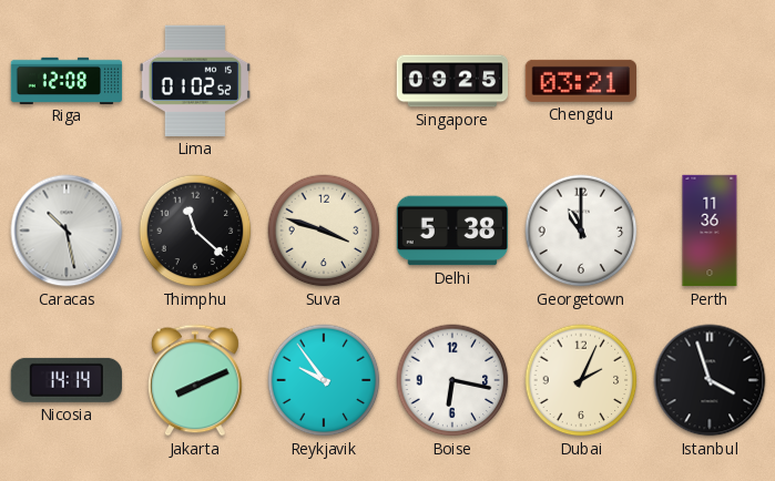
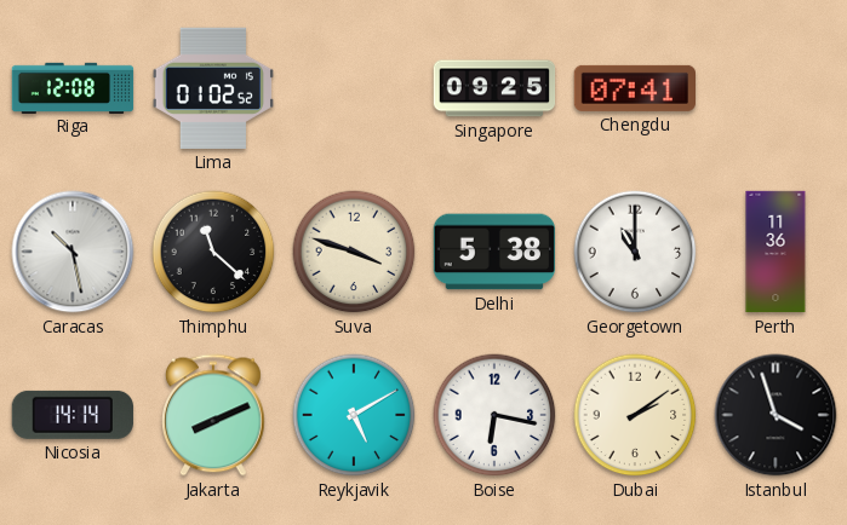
Chengdu: 03:21 -> 07:41
Reykjavik: 9:54 -> 5:10
Dubai: 2:04 -> 2:09
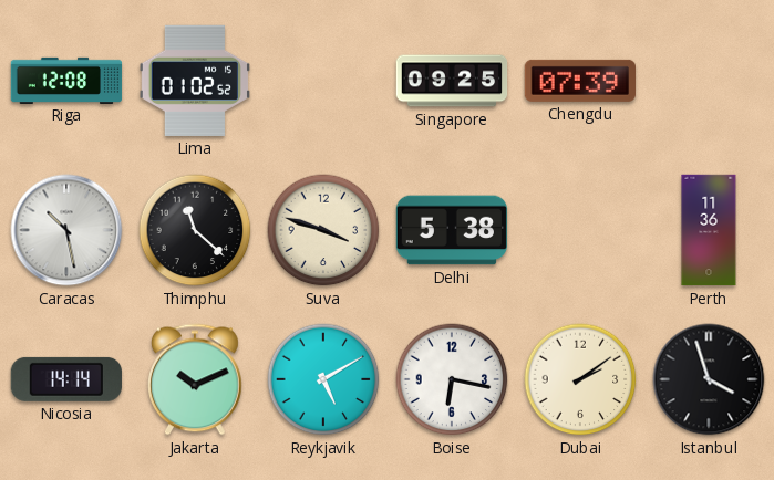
Chengdu: 07:41 -> 07:39
Georgetown: 11:00 -> none
Jakarta: 8:11 -> 10:11
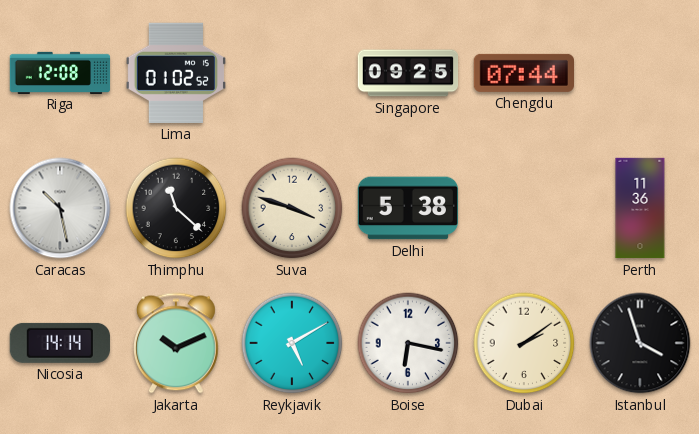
Chengdu: 07:39 -> 07:44
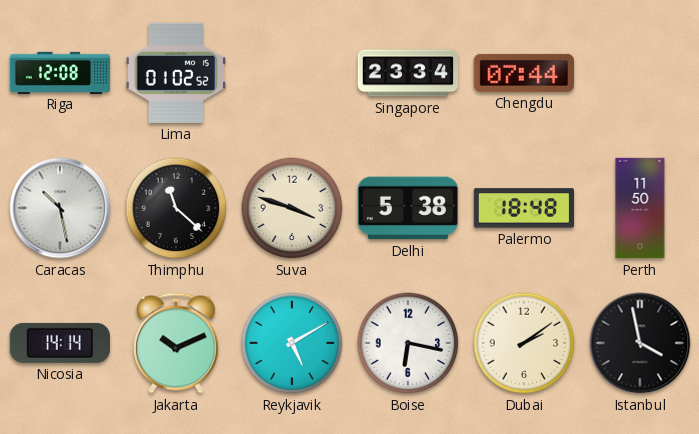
Singapore: 09:25 -> 23:34
Palermo: none -> 18:48
Perth: 11:36 -> 11:50
Istanbul: 3:57 -> 3:58
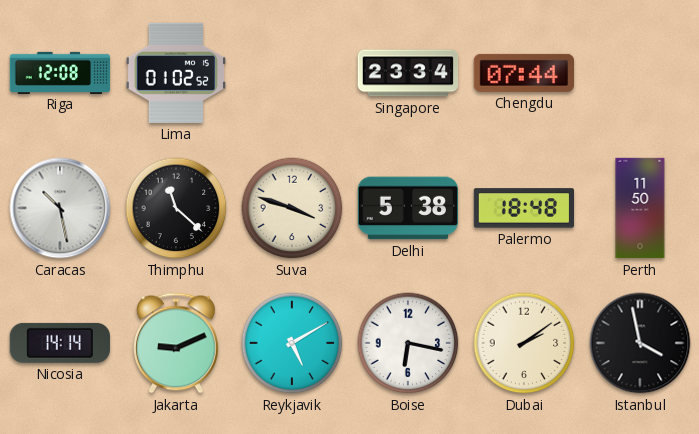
Jakarta: 10:11 -> 9:11
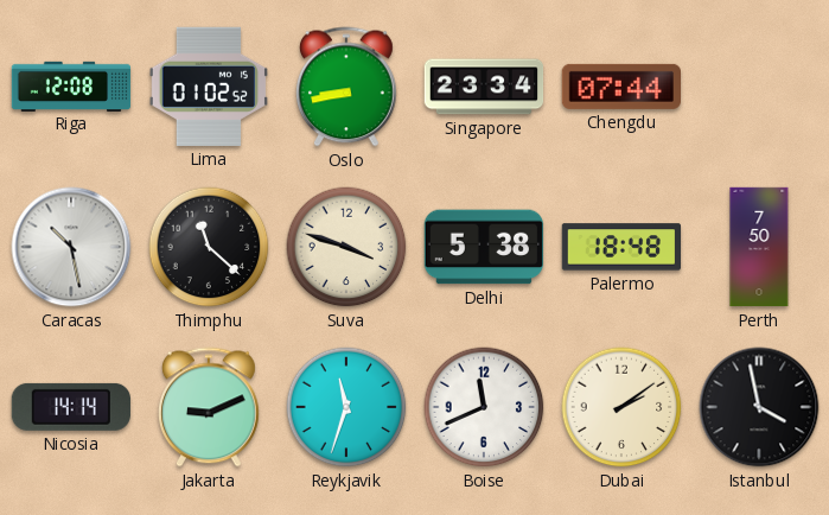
Oslo: none -> 8:43
Perth: 11:50 -> 7:50
Reykjavik: 5:10 -> 11:33
Boise: 6:17 -> 11:41
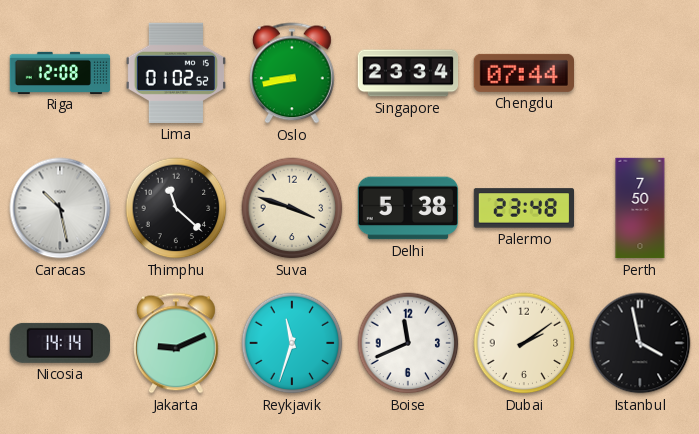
Palermo: 18:48 -> 23:48
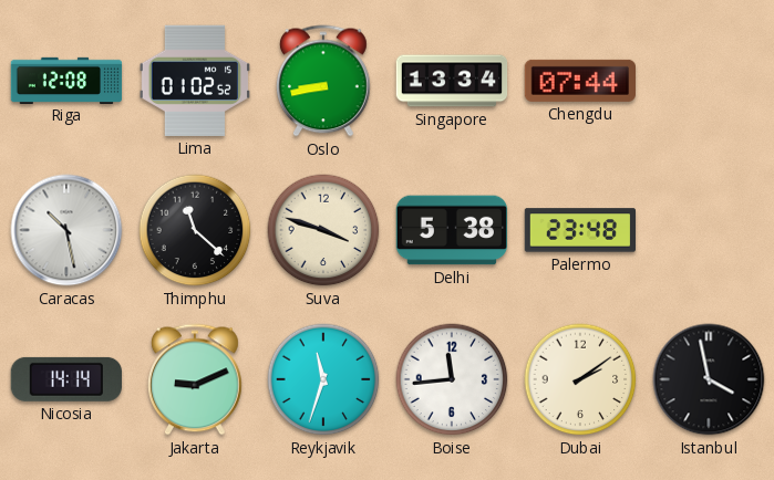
Singapore: 23:34 -> 13:34
Perth: 7:50 -> none
Boise: 11:41 -> 11:44
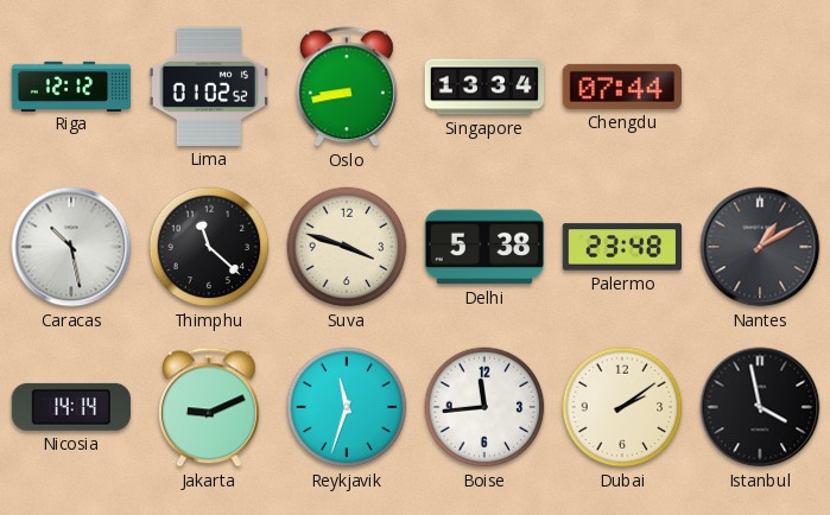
Riga: 12:08 -> 12:12
Nantes: none -> 1:10
